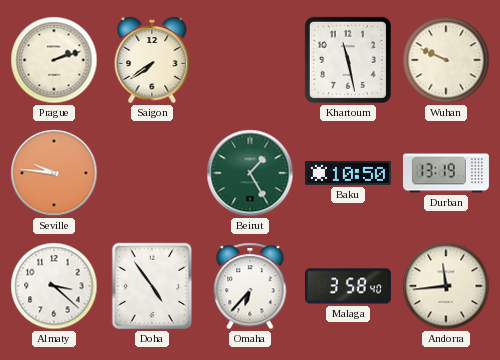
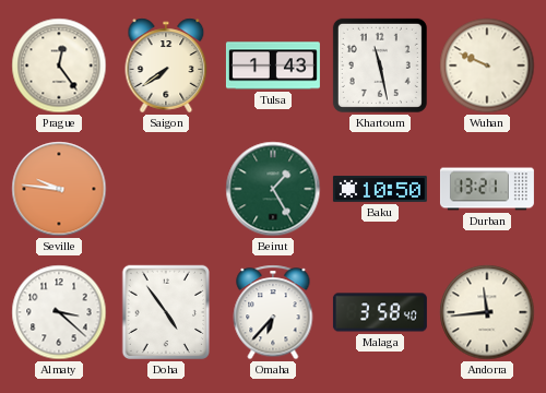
Prague: 2:12 -> 12:24
Tulsa: none -> 1:43
Durban: 13:19 -> 13:21
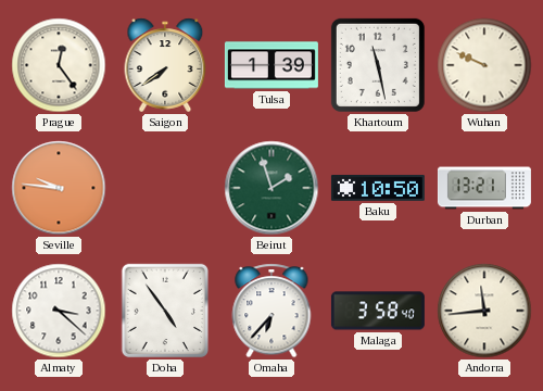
Tulsa: 1:43 -> 1:39
Beirut: 1:25 -> 1:57
